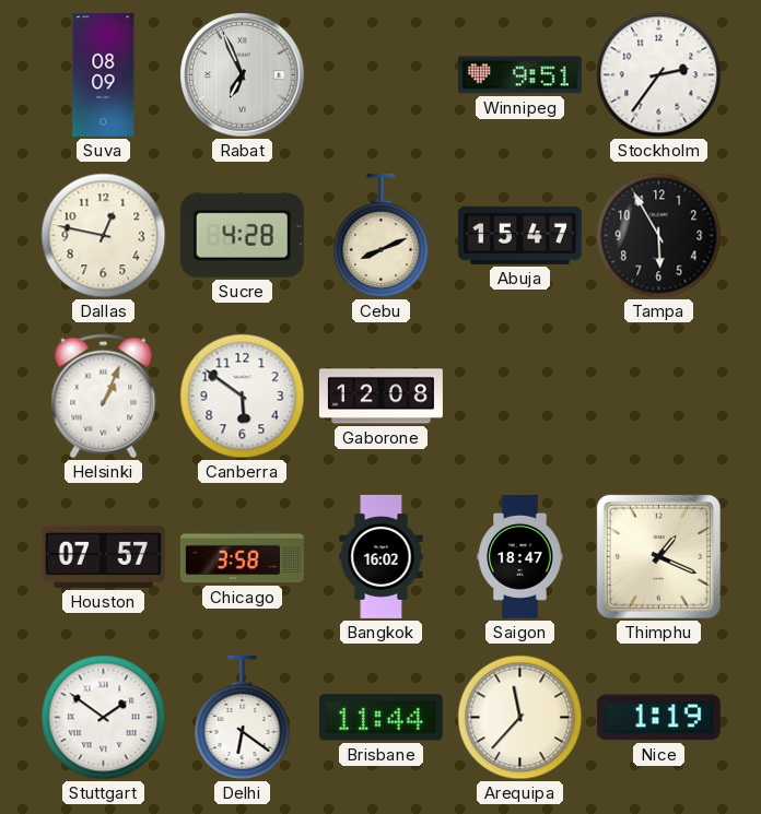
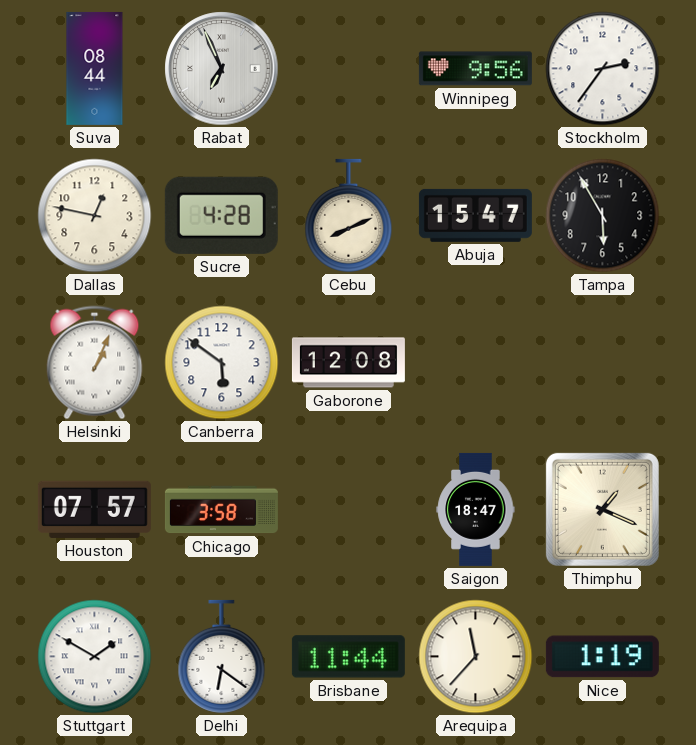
Suva: 08:09 -> 08:44
Winnipeg: 9:51 -> 9:56
Bangkok: 16:02 -> none
Stuttgart: 1:51 -> 1:50
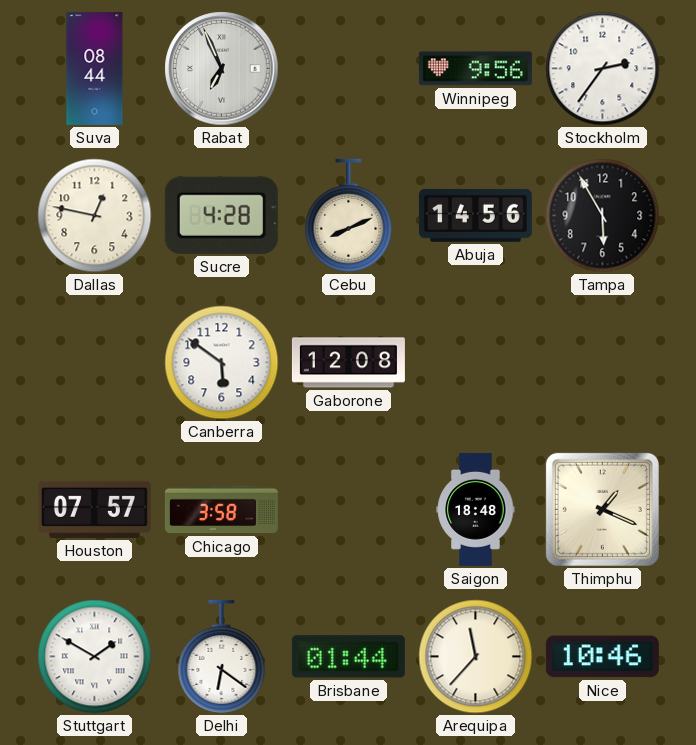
Abuja: 15:47 -> 14:56
Helsinki: 1:04 -> none
Saigon: 18:47 -> 18:48
Brisbane: 11:44 -> 01:44
Nice: 1:19 -> 10:46
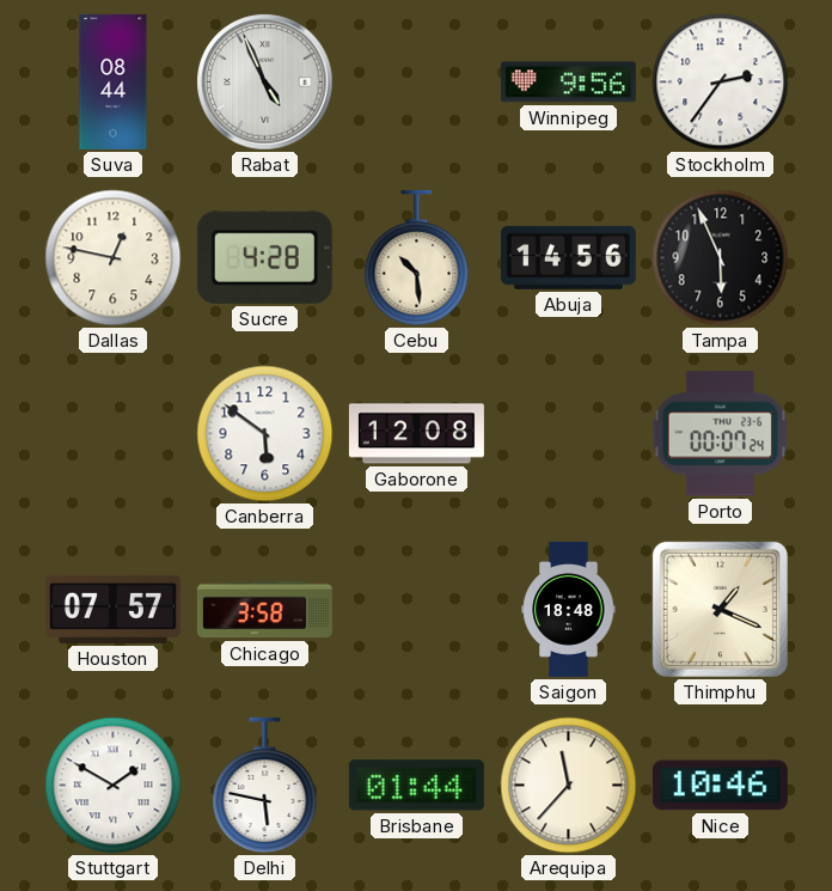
Rabat: 6:56 -> 4:56
Cebu: 8:11 -> 10:29
Tampa: 5:55 -> 5:56
Porto: none -> 00:07
Delhi: 6:21 -> 5:47
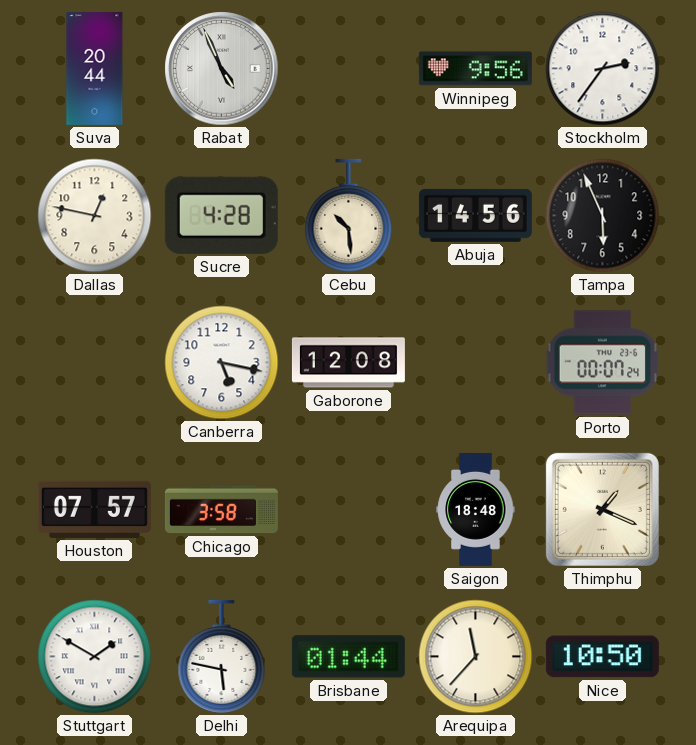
Suva: 08:44 -> 20:44
Canberra: 5:51 -> 5:17
Nice: 10:46 -> 10:50
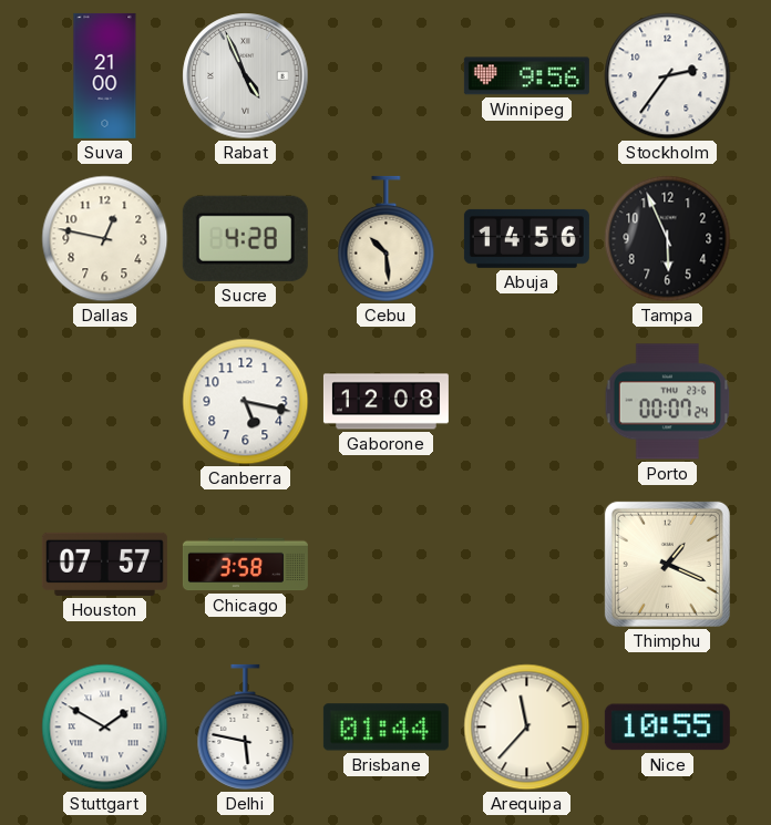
Suva: 20:44 -> 21:00
Saigon: 18:48 -> none
Nice: 10:50 -> 10:55
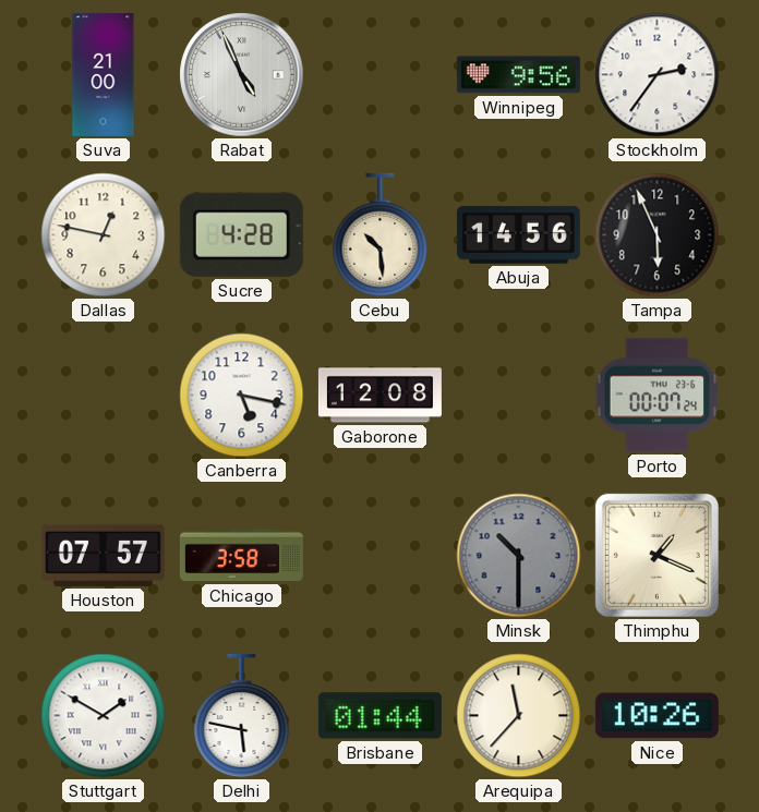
Minsk: none -> 10:30
Nice: 10:55 -> 10:26
